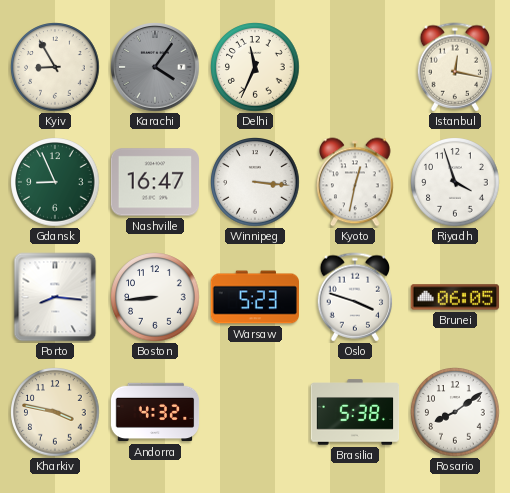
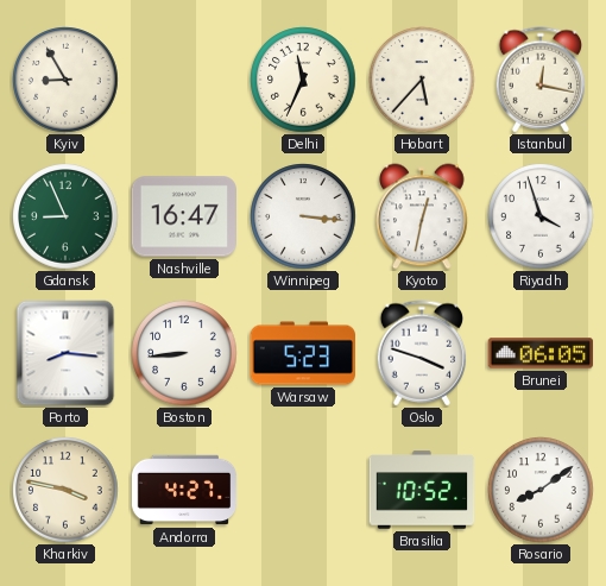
Karachi: 4:06 -> none
Hobart: none -> 5:37
Andorra: 4:32 -> 4:27
Brasilia: 5:38 -> 10:52
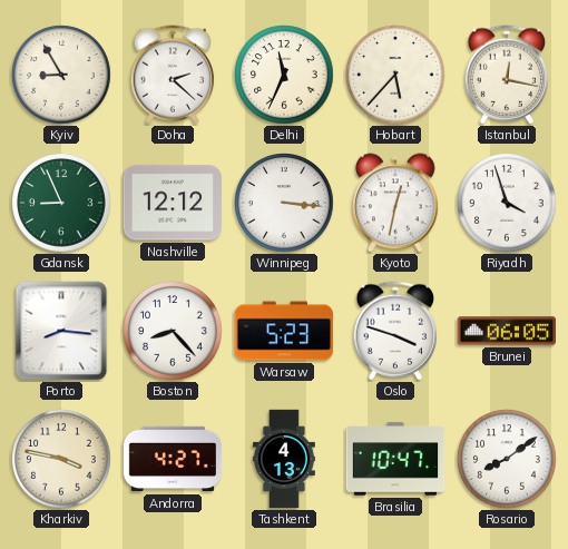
Doha: none -> 2:22
Nashville: 16:47 -> 12:12
Boston: 8:44 -> 8:23
Tashkent: none -> 4:13
Brasilia: 10:52 -> 10:47
